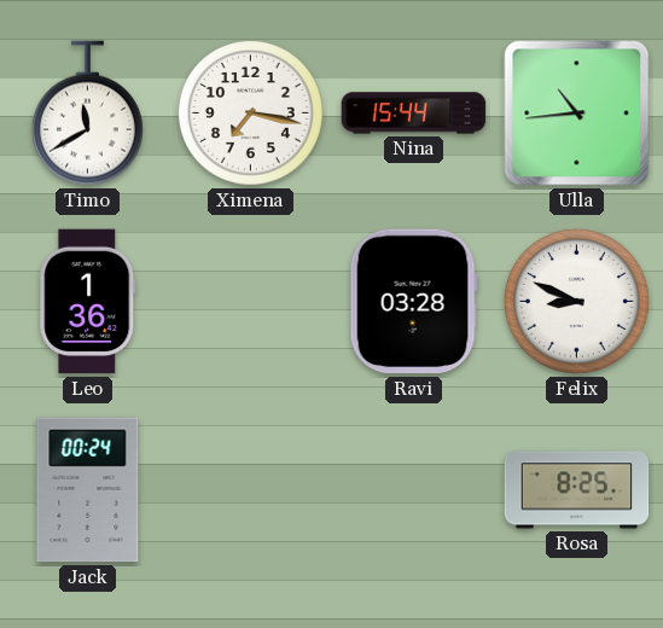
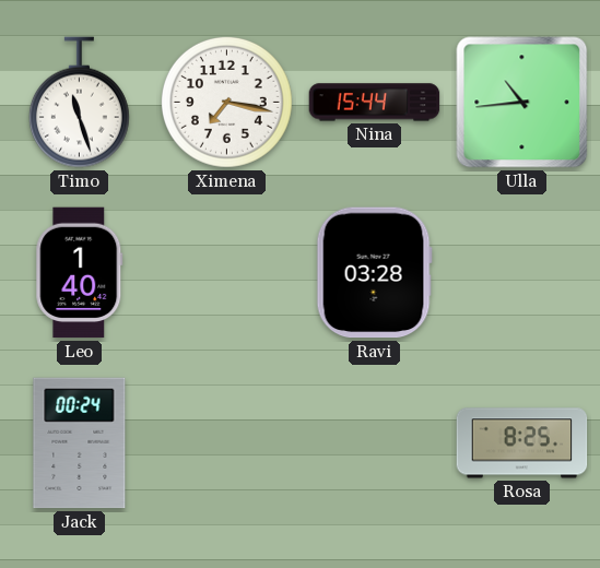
Timo: 11:40 -> 11:27
Leo: 1:36 -> 1:40
Felix: 8:49 -> none
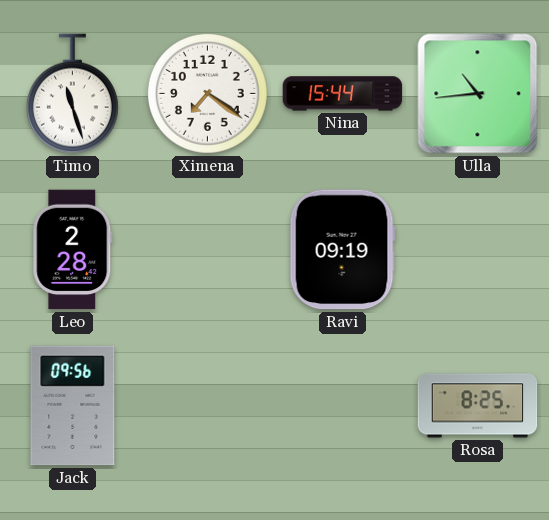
Ximena: 7:17 -> 7:21
Leo: 1:40 -> 2:28
Ravi: 03:28 -> 09:19
Jack: 00:24 -> 09:56
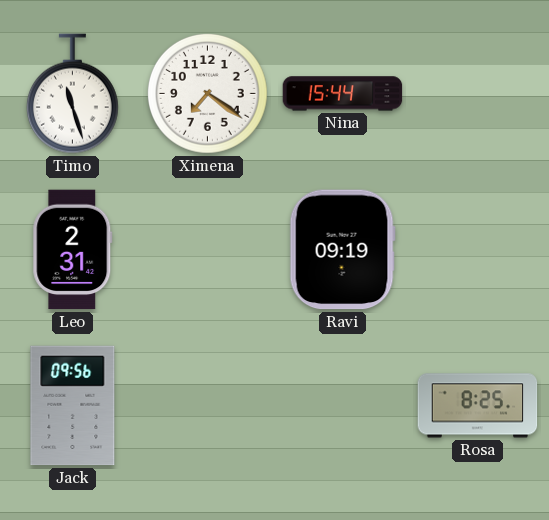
Ulla: 10:44 -> none
Leo: 2:28 -> 2:31
